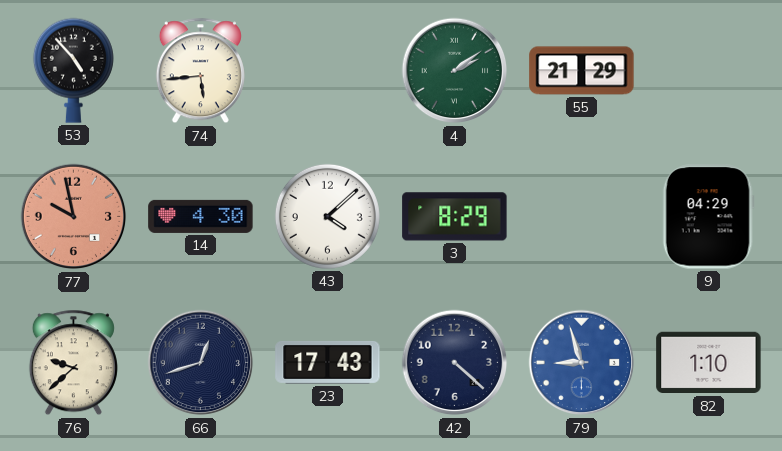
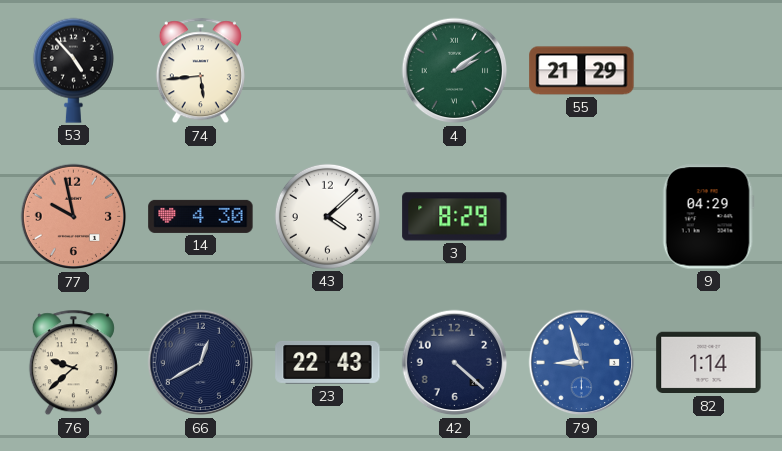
66: 12:42 -> 12:40
23: 17:43 -> 22:43
82: 1:10 -> 1:14
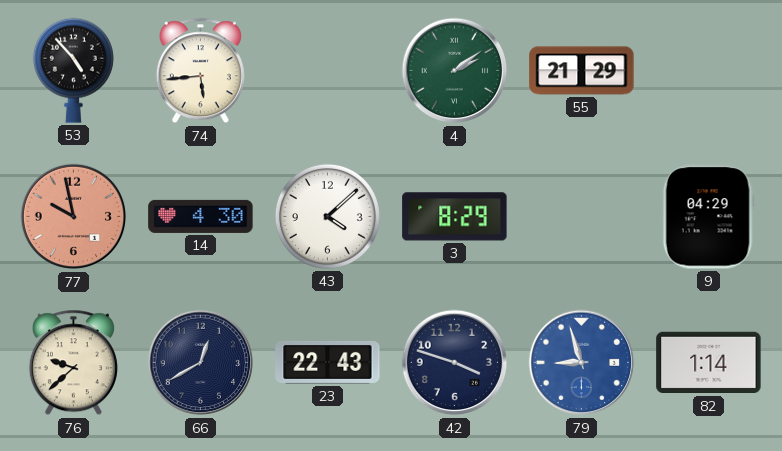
42: 4:22 -> 3:48
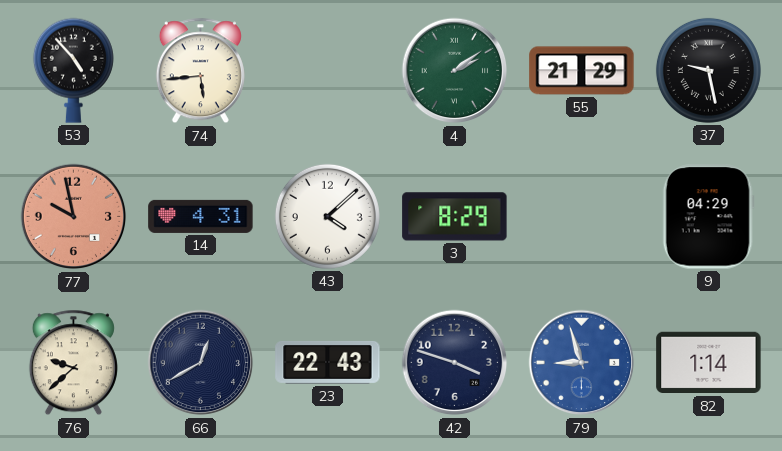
37: none -> 9:28
14: 4:30 -> 4:31
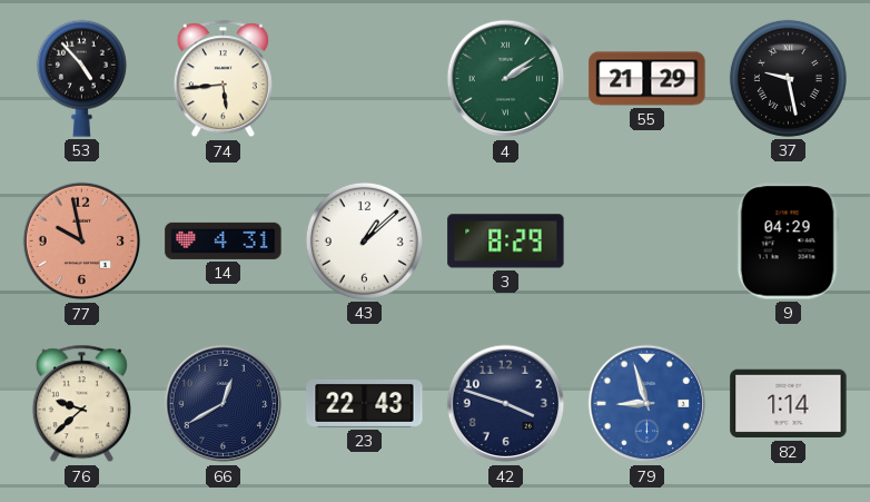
43: 4:08 -> 1:08
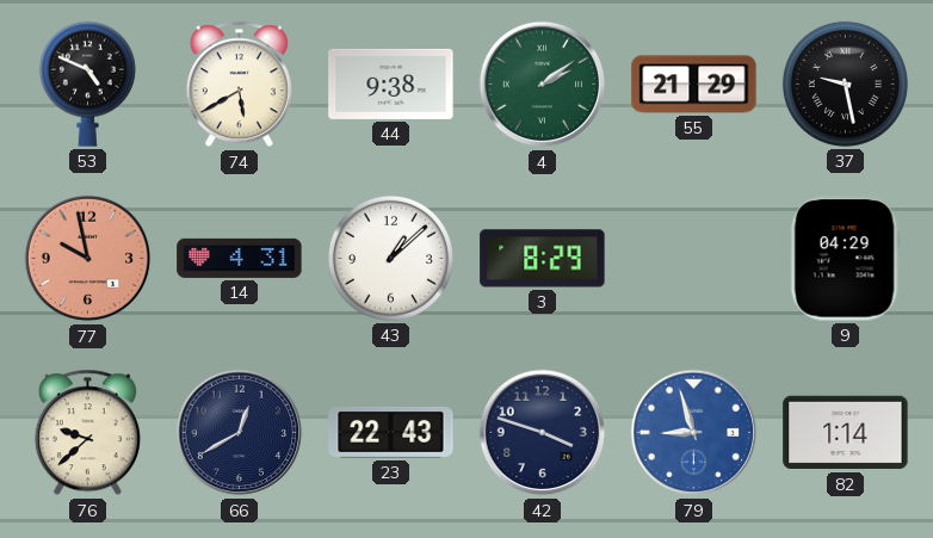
53: 4:53 -> 4:49
74: 5:44 -> 5:40
44: none -> 9:38
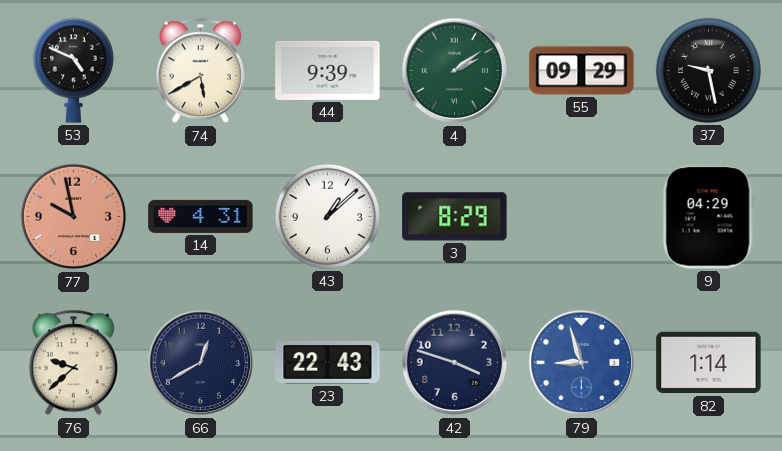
44: 9:38 -> 9:39
55: 21:29 -> 09:29
